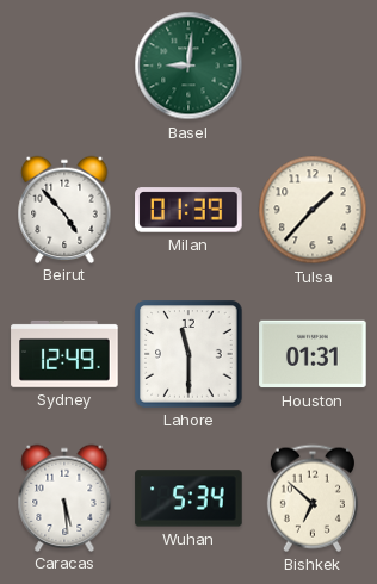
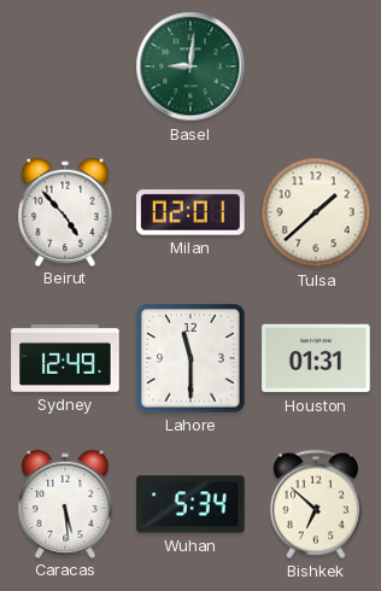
Milan: 01:39 -> 02:01
Tulsa: 1:37 -> 1:38
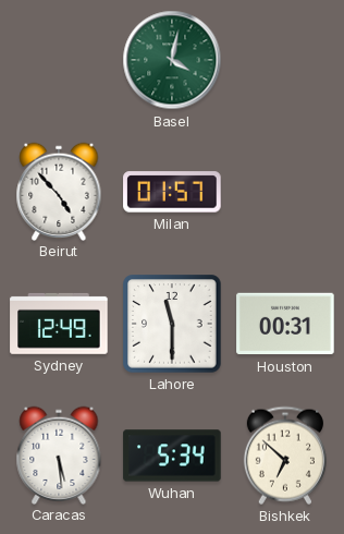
Basel: 9:01 -> 4:02
Milan: 02:01 -> 01:57
Tulsa: 1:38 -> none
Houston: 01:31 -> 00:31
